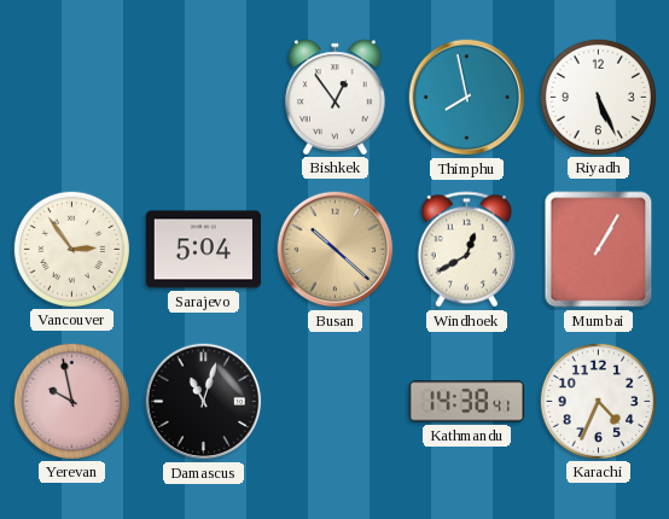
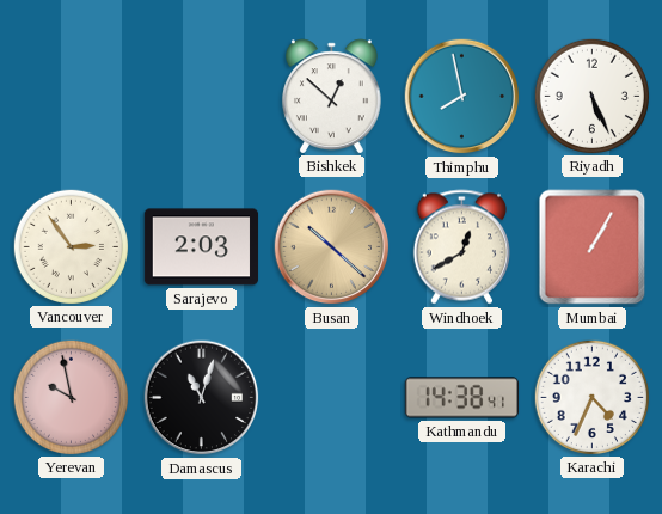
Bishkek: 12:54 -> 12:52
Sarajevo: 5:04 -> 2:03
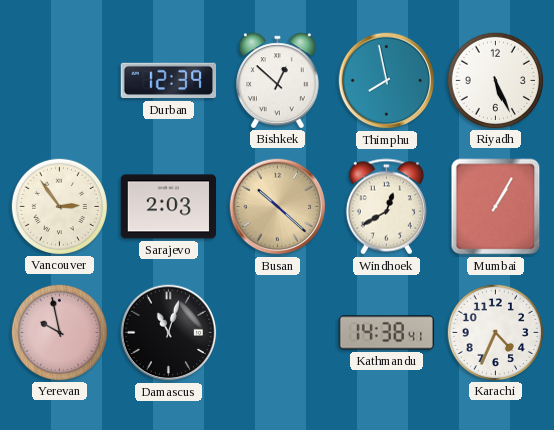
Durban: none -> 12:39
